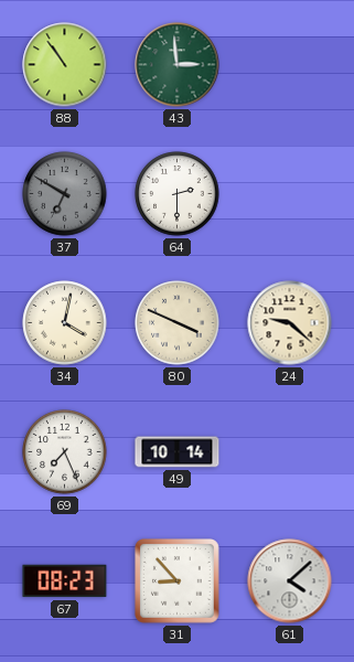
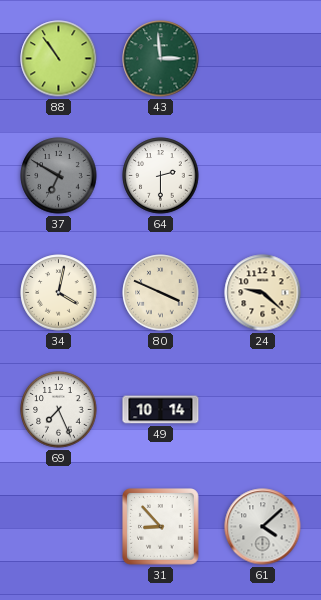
67: 08:23 -> none
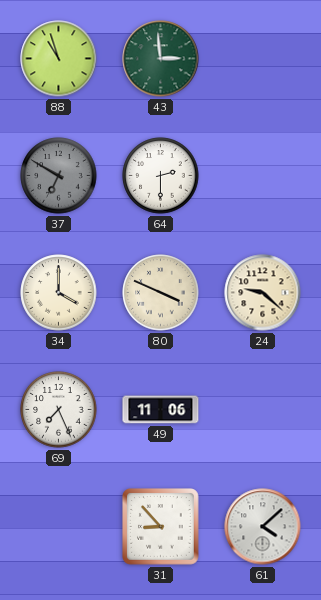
88: 10:54 -> 10:57
34: 4:02 -> 4:00
49: 10:14 -> 11:06
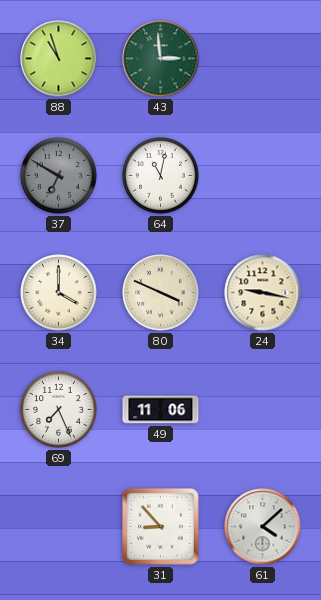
64: 2:30 -> 11:02
24: 9:22 -> 9:17
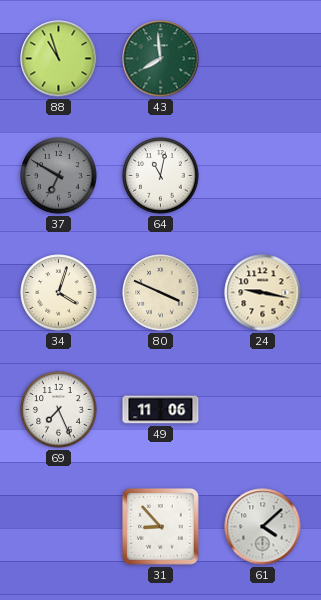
43: 2:59 -> 7:59
34: 4:00 -> 4:03
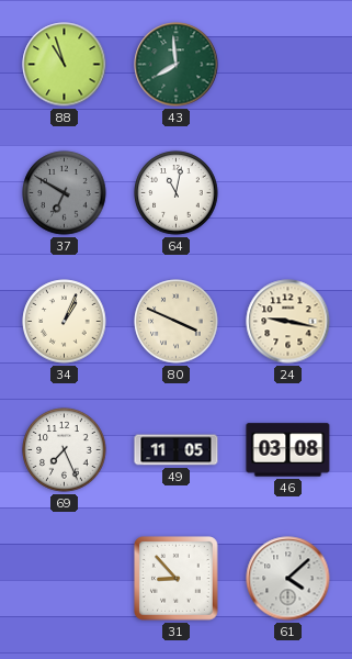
34: 4:03 -> 1:04
49: 11:06 -> 11:05
46: none -> 03:08
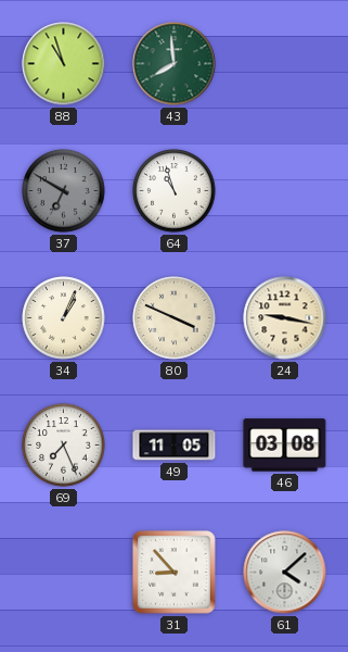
64: 11:02 -> 10:57
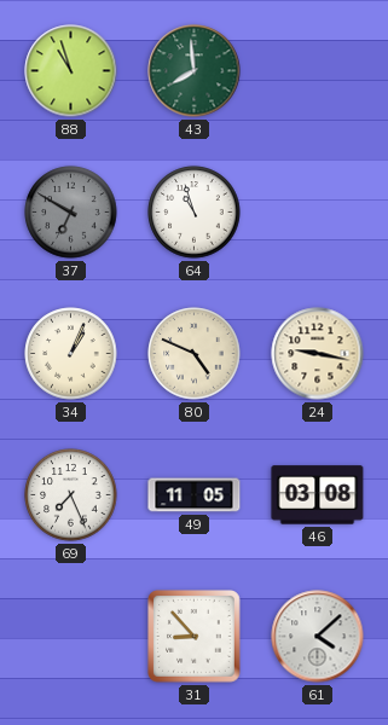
80: 3:49 -> 4:49
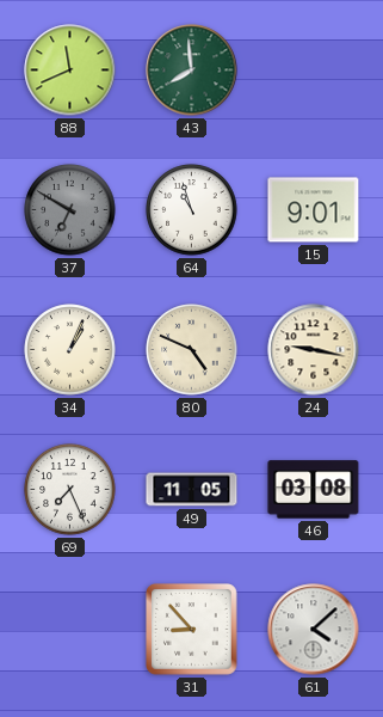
88: 10:57 -> 11:41
15: none -> 9:01
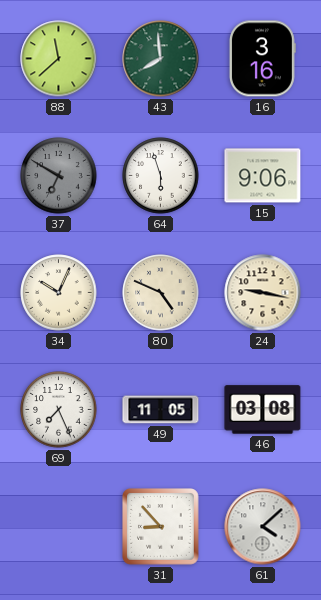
88: 11:41 -> 11:38
16: none -> 3:16
64: 10:57 -> 5:57
15: 9:01 -> 9:06
34: 1:04 -> 10:04
